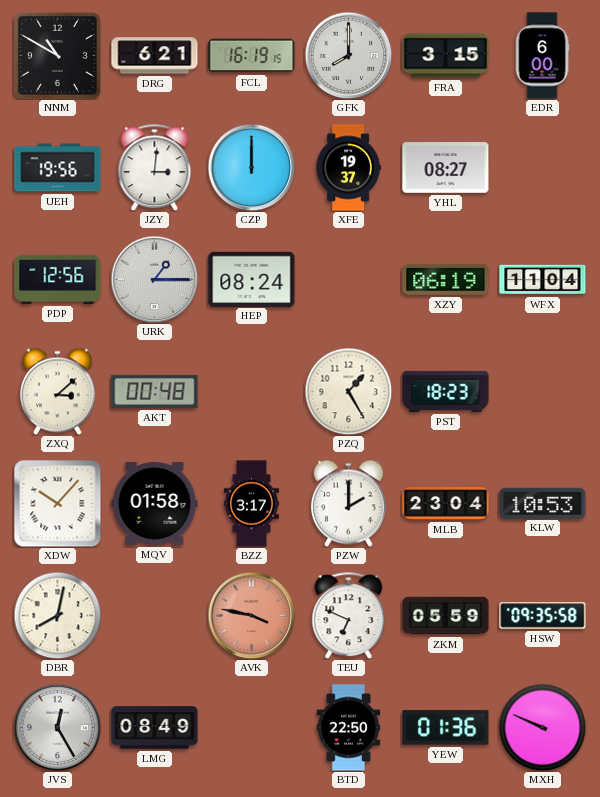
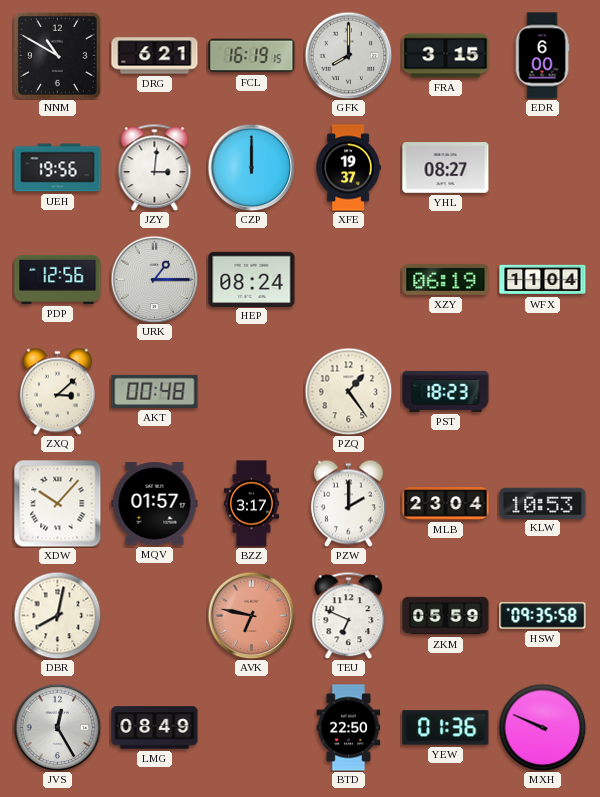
PZQ: 1:25 -> 1:24
MQV: 01:58 -> 01:57
AVK: 3:47 -> 6:47
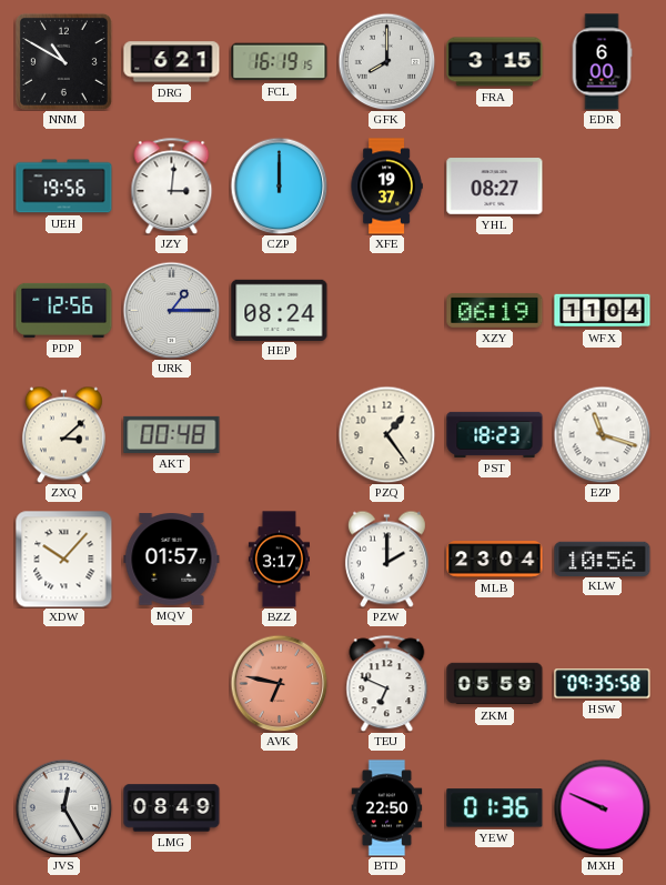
EZP: none -> 11:18
KLW: 10:53 -> 10:56
DBR: 8:02 -> none
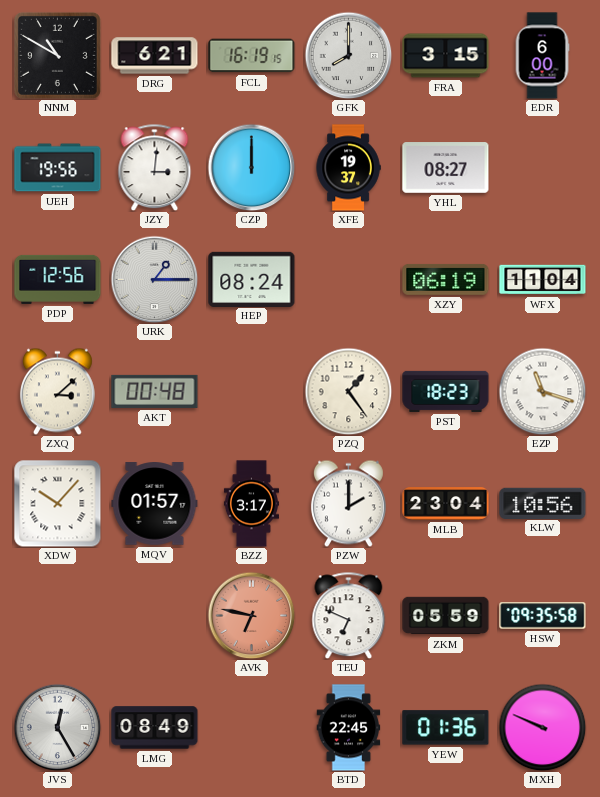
BTD: 22:50 -> 22:45
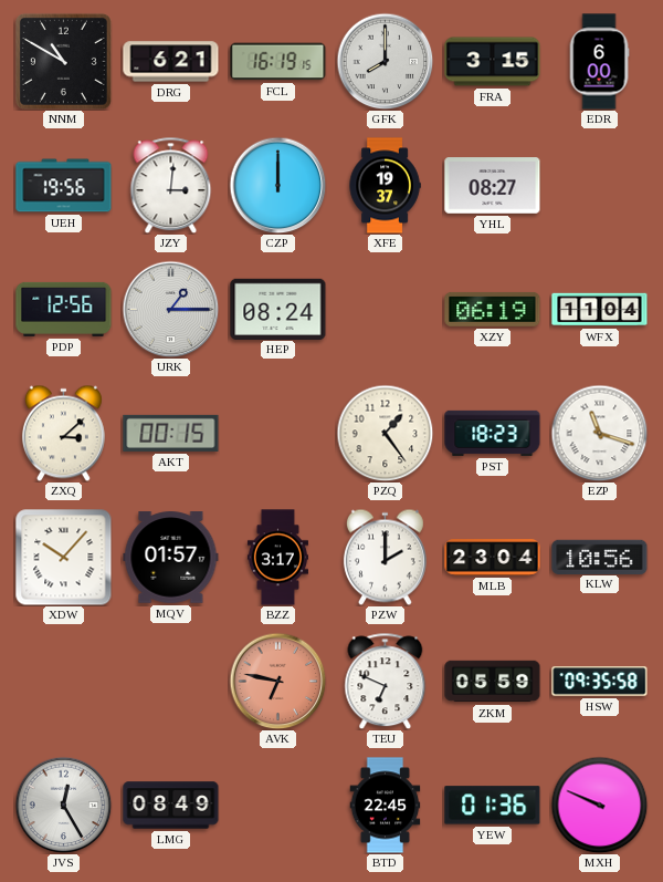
AKT: 00:48 -> 00:15
